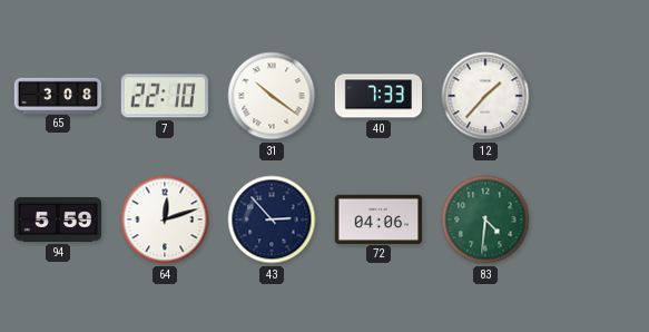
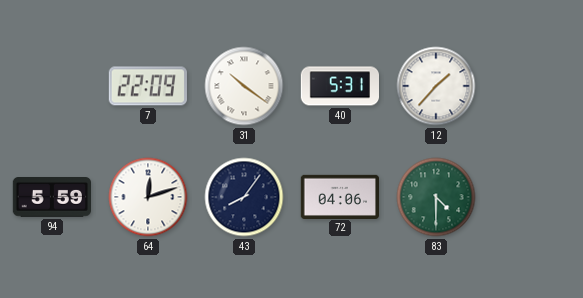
65: 3:08 -> none
7: 22:10 -> 22:09
40: 7:33 -> 5:31
43: 2:53 -> 8:06
83: 4:31 -> 4:30
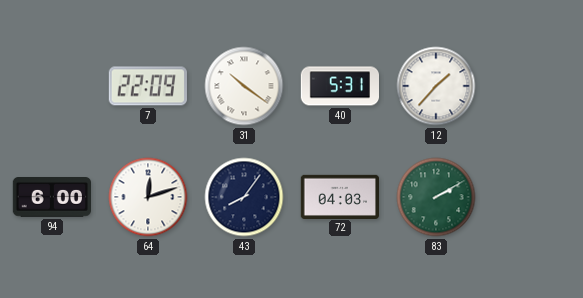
94: 5:59 -> 6:00
72: 04:06 -> 04:03
83: 4:30 -> 2:10
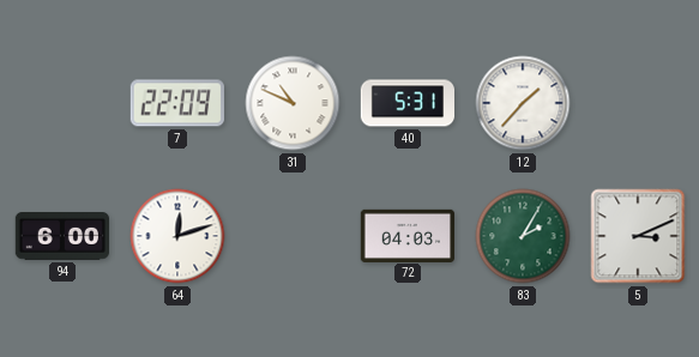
31: 10:21 -> 10:49
43: 8:06 -> none
83: 2:10 -> 2:05
5: none -> 3:11
